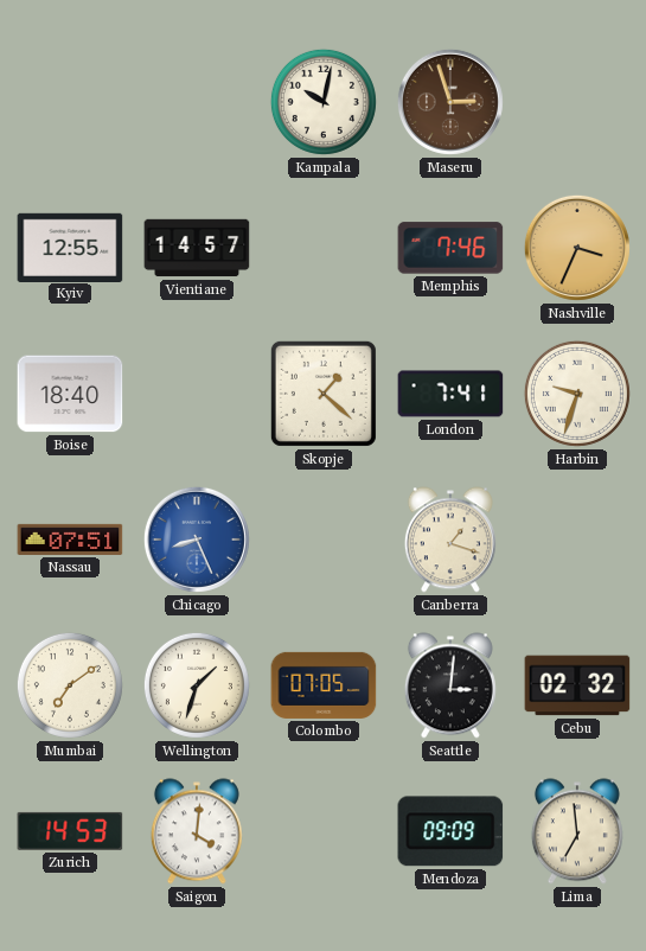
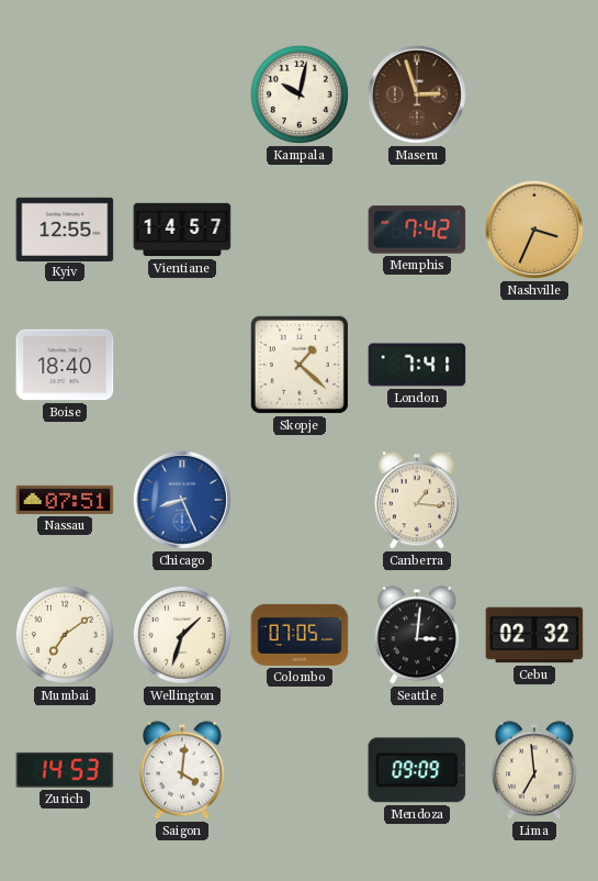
Memphis: 7:46 -> 7:42
Harbin: 9:33 -> none
Canberra: 1:18 -> 1:16
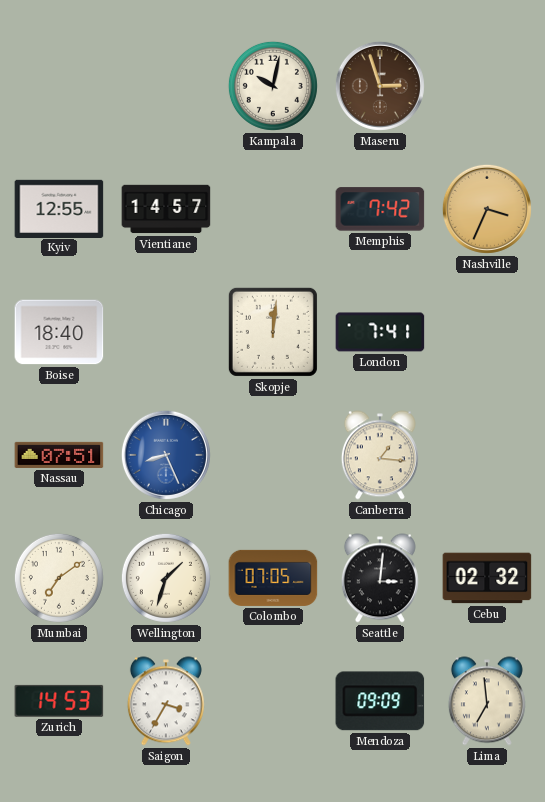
Skopje: 1:22 -> 12:01
Saigon: 4:01 -> 3:35
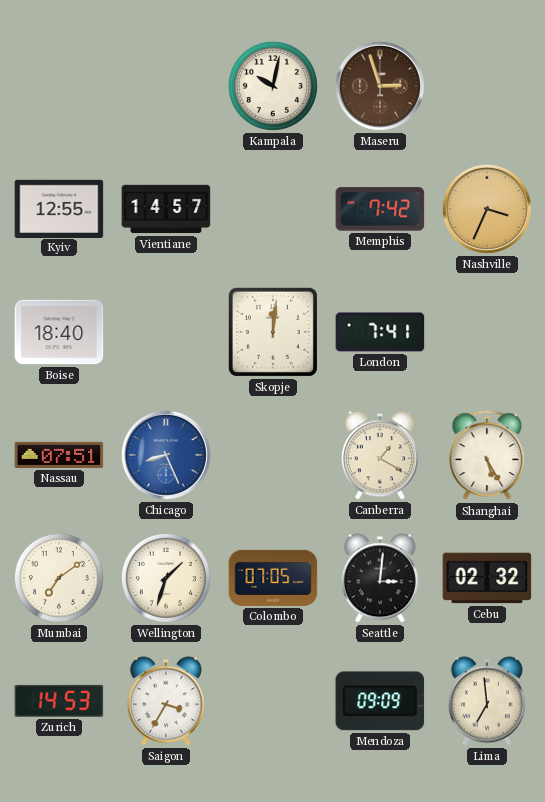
Canberra: 1:16 -> 1:20
Shanghai: none -> 5:25
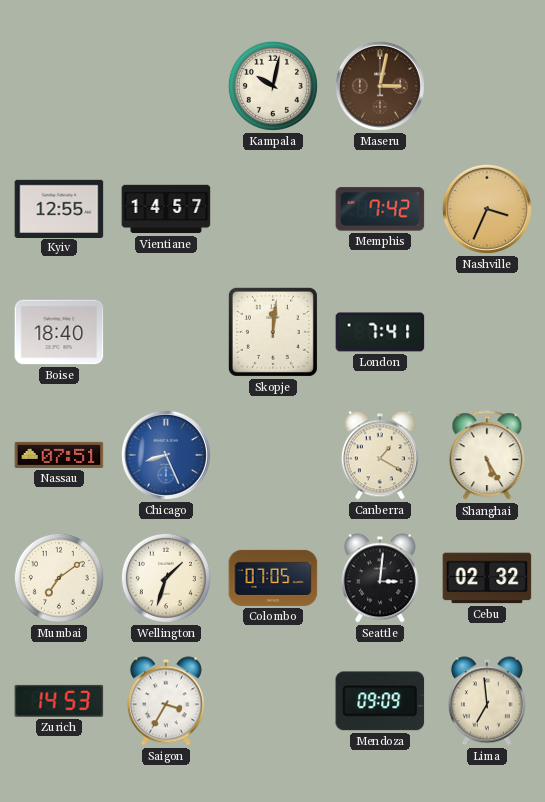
Maseru: 2:57 -> 3:02
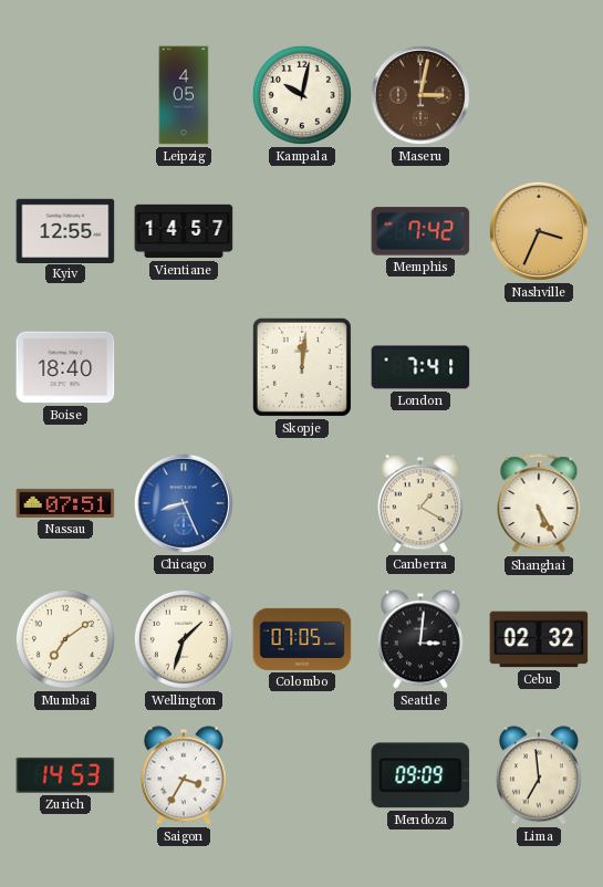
Leipzig: none -> 4:05
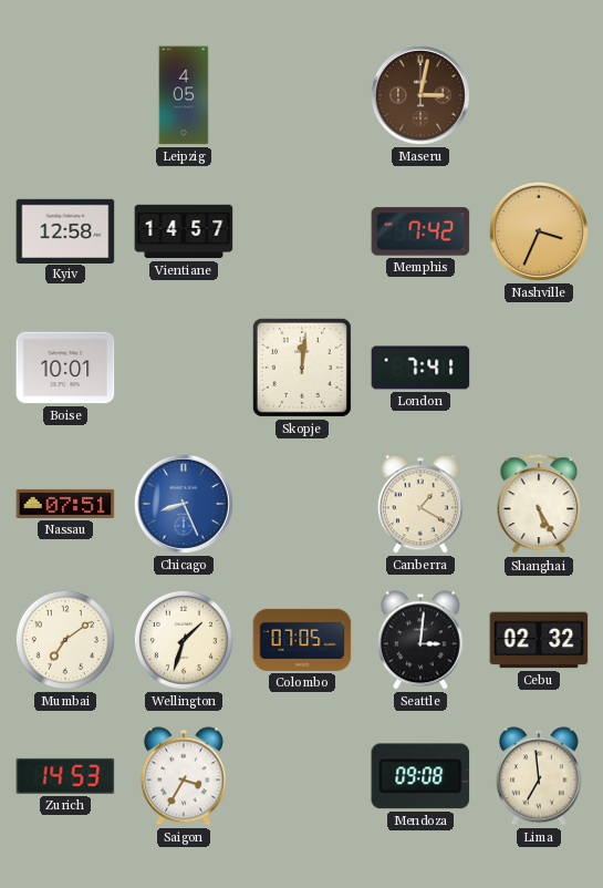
Kampala: 10:02 -> none
Kyiv: 12:55 -> 12:58
Boise: 18:40 -> 10:01
Mendoza: 09:09 -> 09:08
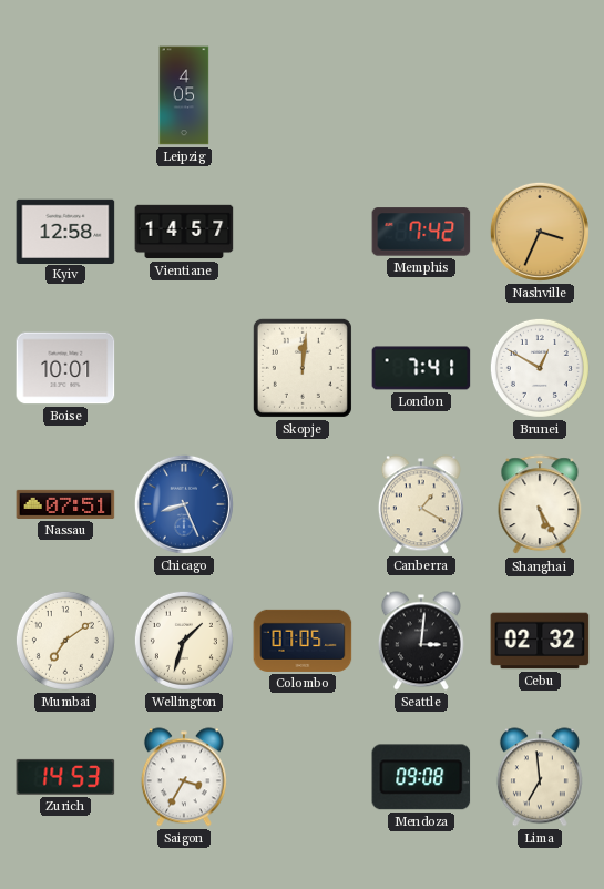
Maseru: 3:02 -> none
Brunei: none -> 12:50
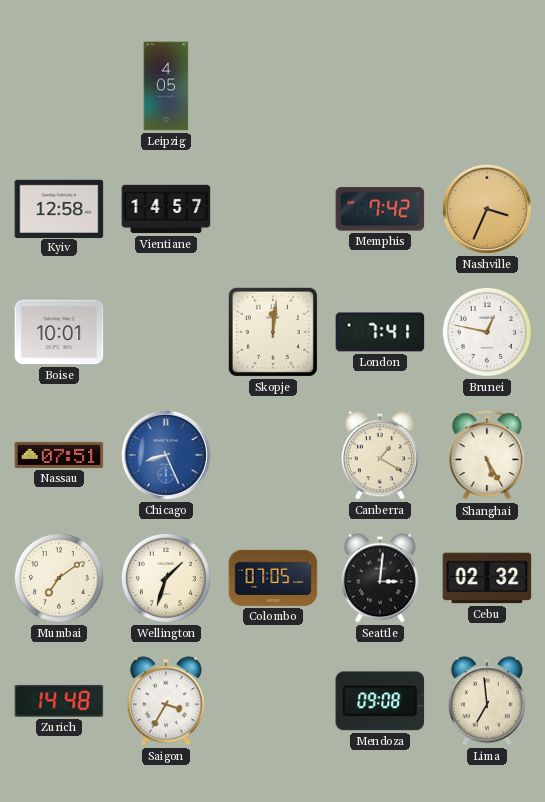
Brunei: 12:50 -> 12:47
Zurich: 14:53 -> 14:48
